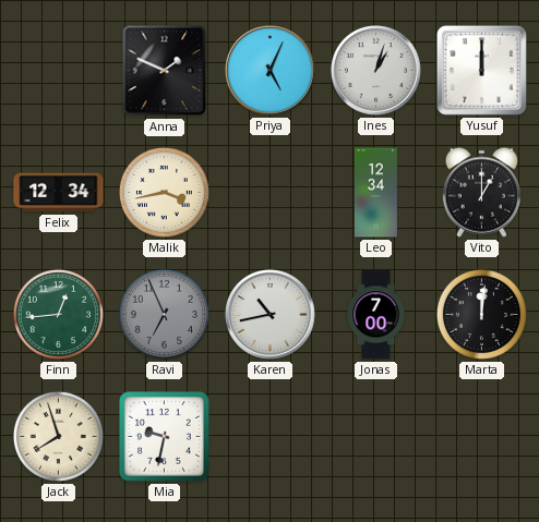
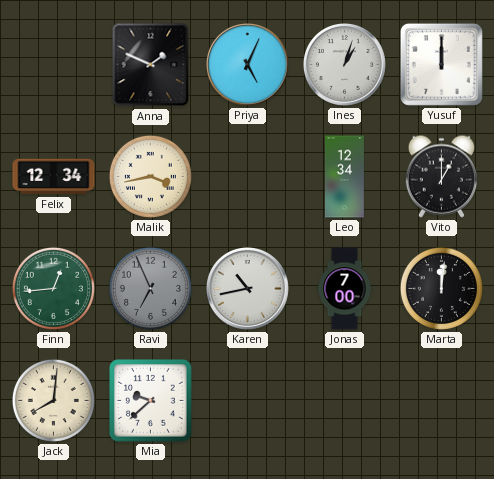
Jack: 7:57 -> 8:01
Mia: 9:32 -> 9:38
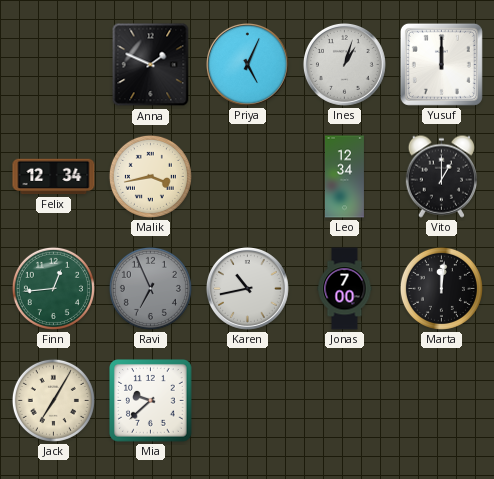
Jack: 8:01 -> 7:05
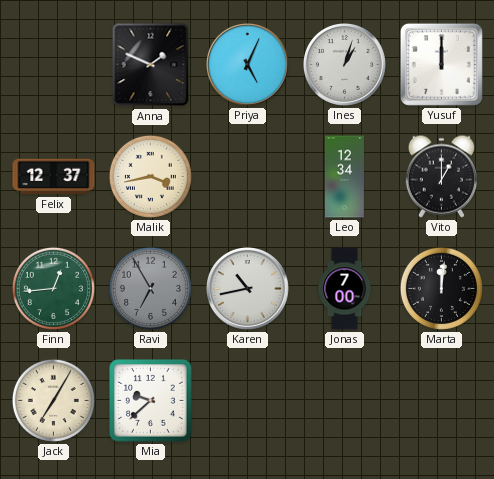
Felix: 12:34 -> 12:37
Ravi: 6:56 -> 6:55
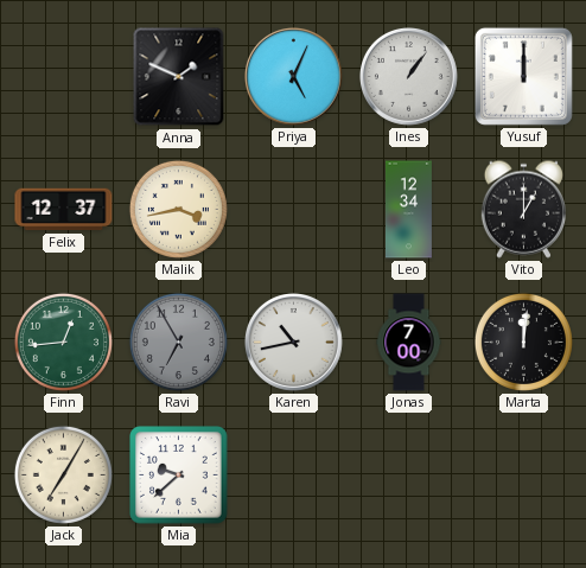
Ines: 1:03 -> 1:06
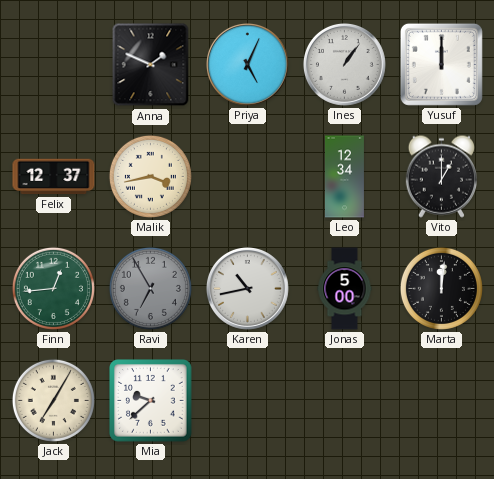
Jonas: 7:00 -> 5:00
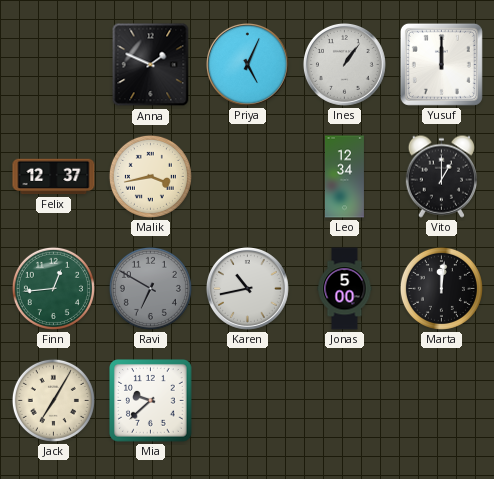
Ravi: 6:55 -> 6:50
